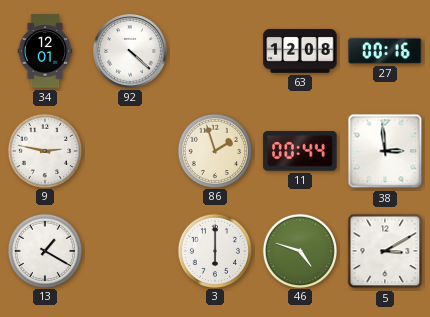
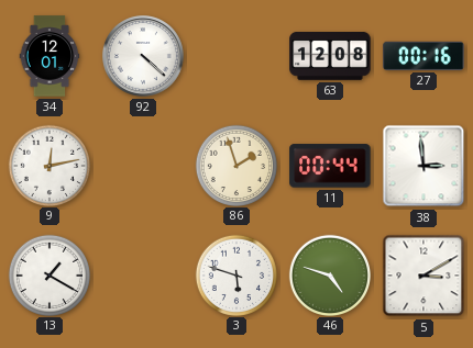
9: 2:47 -> 12:13
3: 6:00 -> 5:48
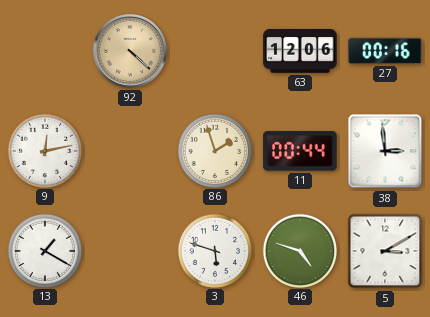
34: 12:01 -> none
92 dial: white -> champagne
63: 12:08 -> 12:06
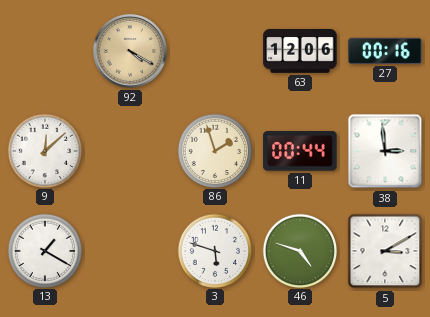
92: 4:22 -> 4:20
9: 12:13 -> 12:08
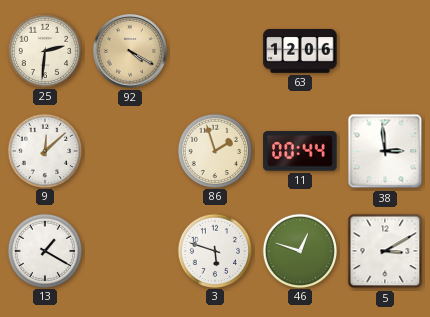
25: none -> 2:31
27: 00:16 -> none
46: 4:48 -> 12:48
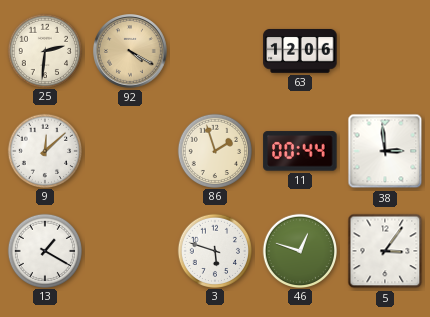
5: 3:10 -> 3:06
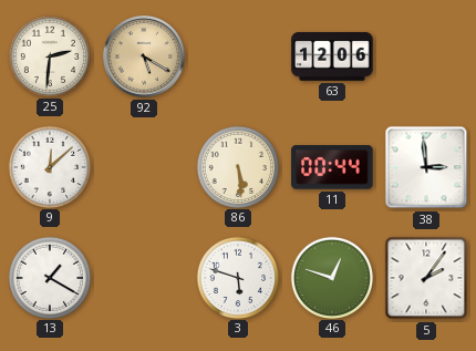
92: 4:20 -> 5:20
86: 1:57 -> 5:29
5: 3:06 -> 2:06
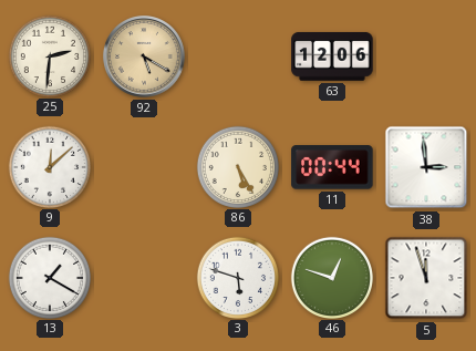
86: 5:29 -> 5:25
5: 2:06 -> 11:57
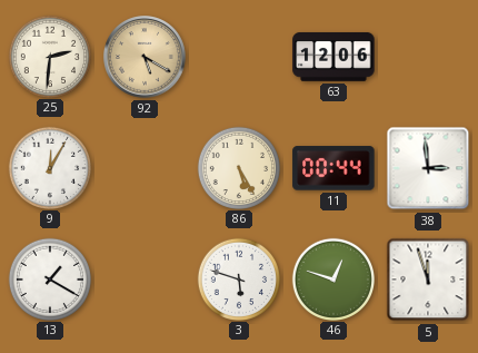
9: 12:08 -> 12:05
